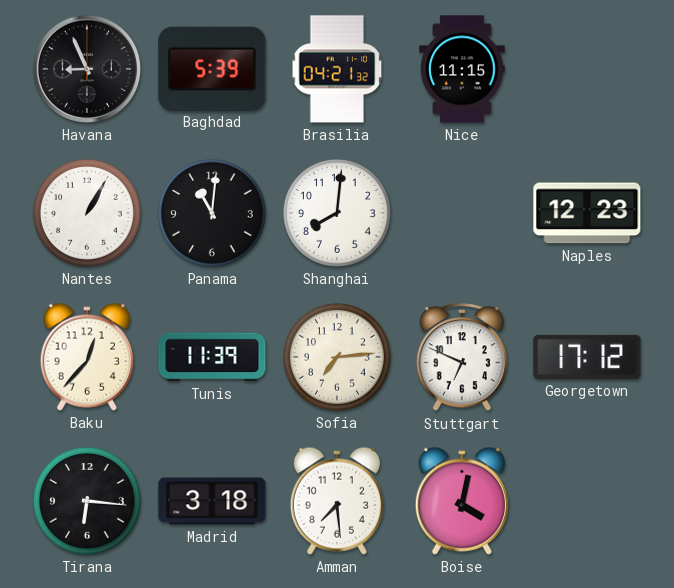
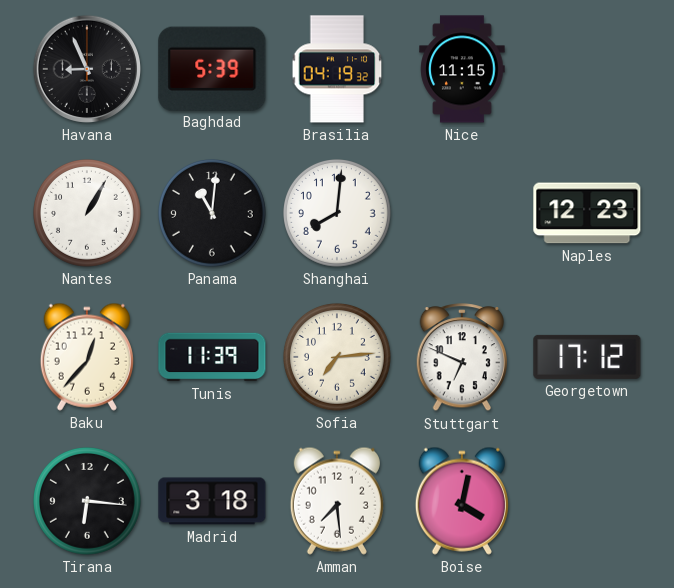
Brasilia: 04:21 -> 04:19
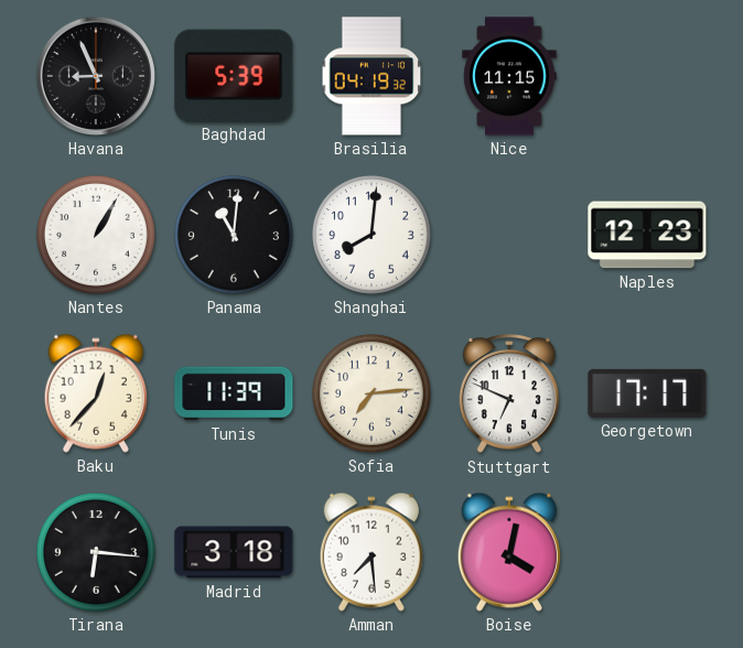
Georgetown: 17:12 -> 17:17
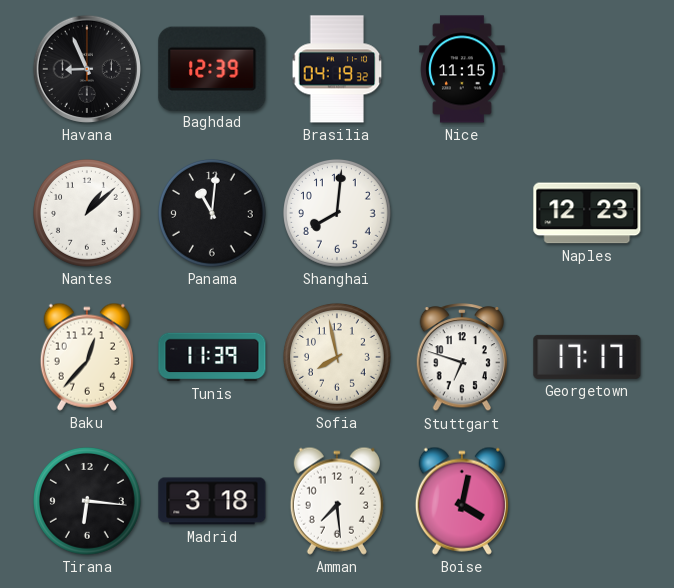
Baghdad: 5:39 -> 12:39
Nantes: 1:05 -> 1:08
Sofia: 7:14 -> 7:58
Stuttgart: 6:49 -> 6:48
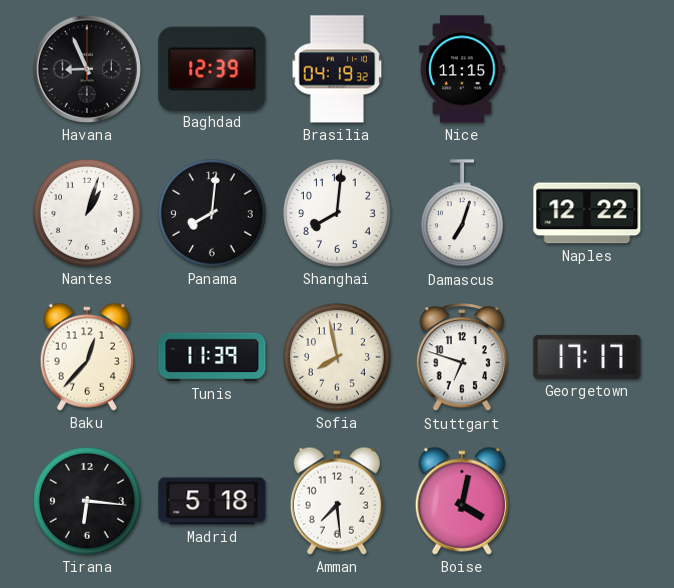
Nantes: 1:08 -> 1:03
Panama: 11:01 -> 8:01
Damascus: none -> 7:03
Naples: 12:23 -> 12:22
Madrid: 3:18 -> 5:18
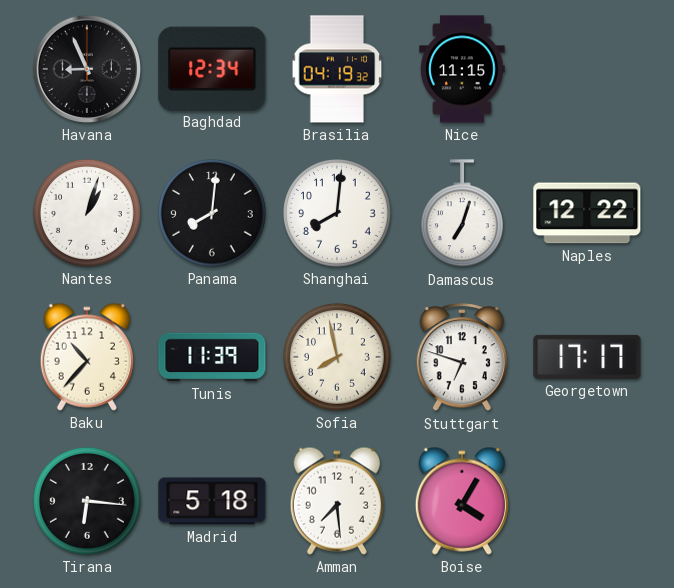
Baghdad: 12:39 -> 12:34
Baku: 12:37 -> 10:37
Boise: 4:02 -> 4:05
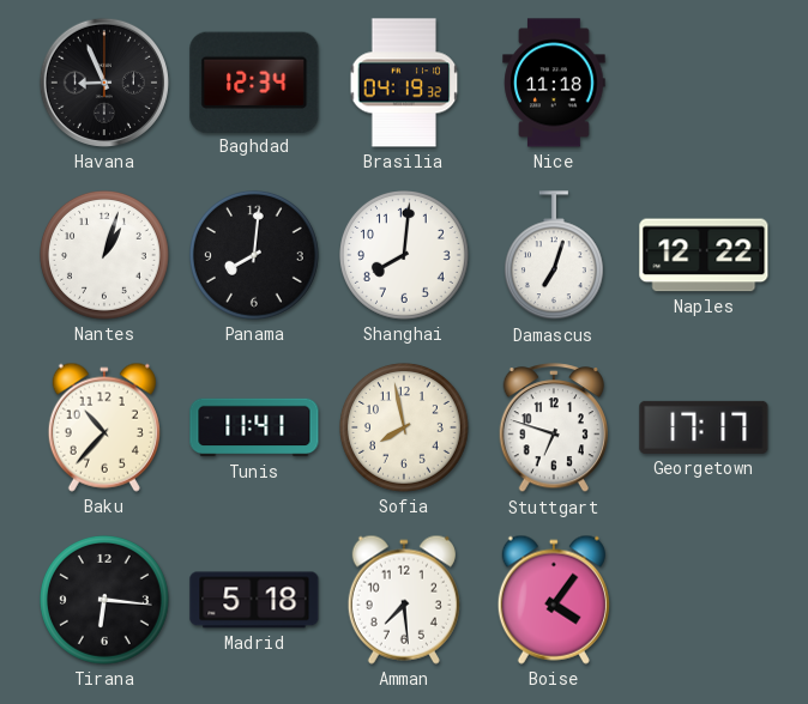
Nice: 11:15 -> 11:18
Tunis: 11:39 -> 11:41
Boise: 4:05 -> 4:06
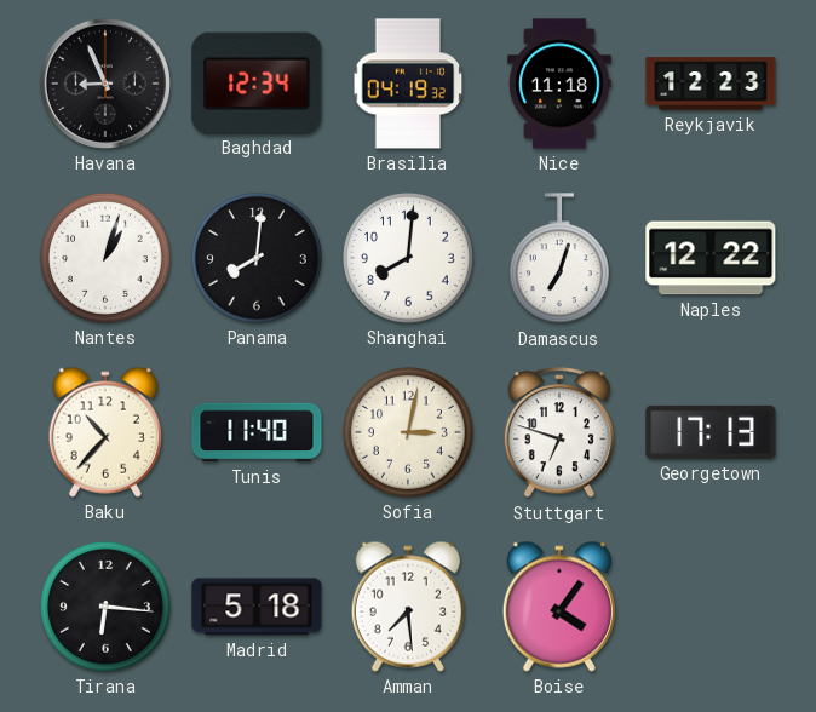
Reykjavik: none -> 12:23
Tunis: 11:41 -> 11:40
Sofia: 7:58 -> 3:02
Georgetown: 17:17 -> 17:13
